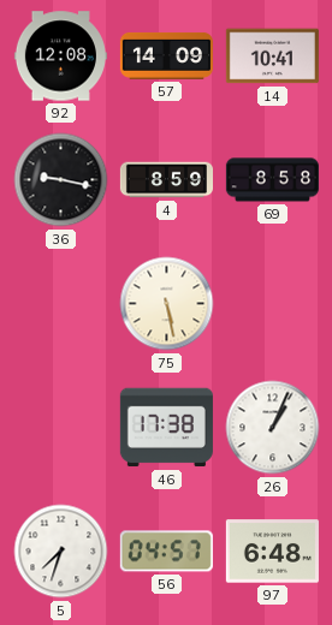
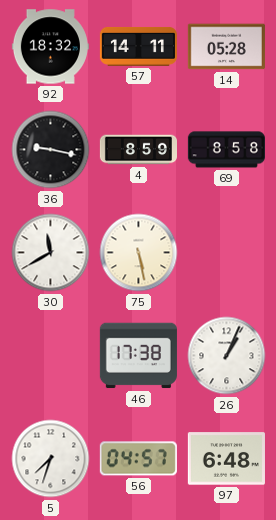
92: 12:08 -> 18:32
57: 14:09 -> 14:11
14: 10:41 -> 05:28
30: none -> 11:40
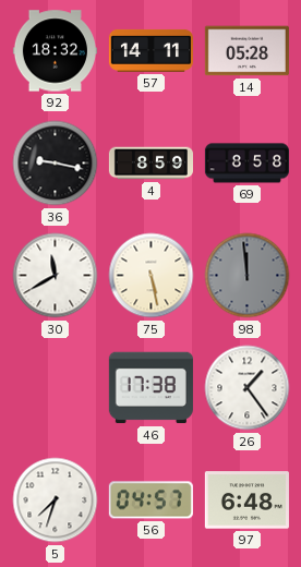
98: none -> 11:59
26: 1:04 -> 1:24
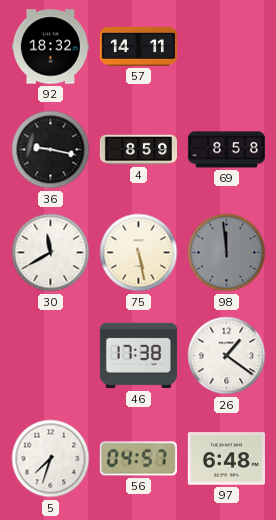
14: 05:28 -> none
26: 1:24 -> 1:21
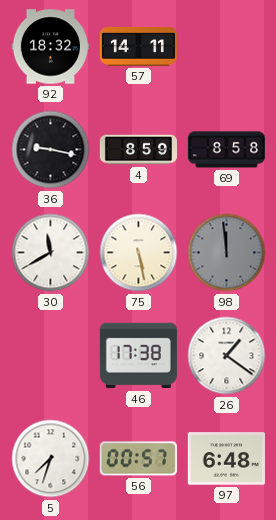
56: 04:57 -> 00:57
